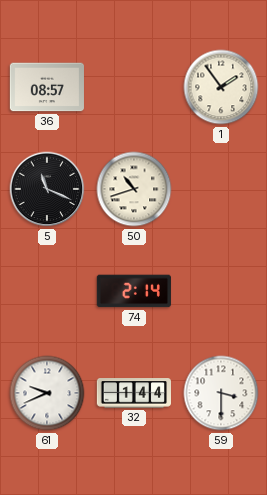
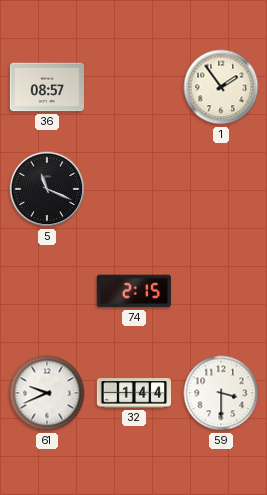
50: 10:42 -> none
74: 2:14 -> 2:15
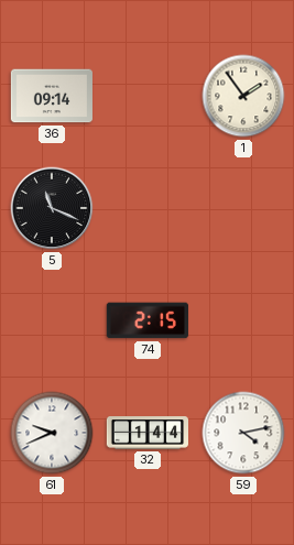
36: 08:57 -> 09:14
59: 3:30 -> 4:13
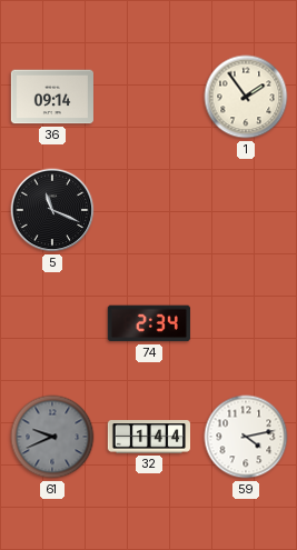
74: 2:15 -> 2:34
61 dial: white -> grey
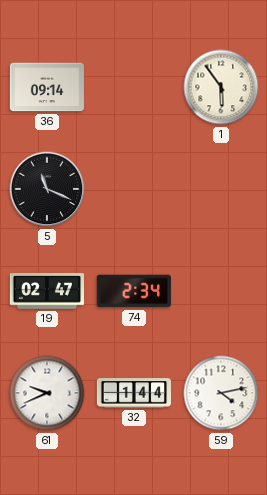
1: 1:54 -> 5:54
19: none -> 02:47
61 dial: grey -> white
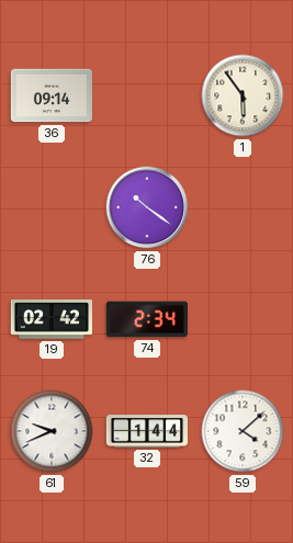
5: 11:19 -> none
76: none -> 10:21
19: 02:47 -> 02:42
59: 4:13 -> 4:08
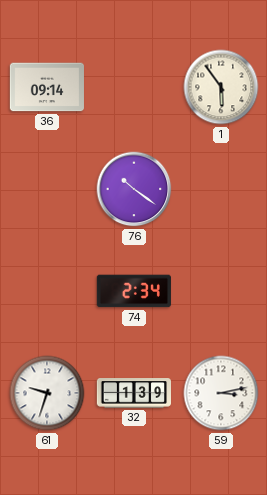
19: 02:42 -> none
61: 9:41 -> 9:33
32: 1:44 -> 1:39
59: 4:08 -> 3:13
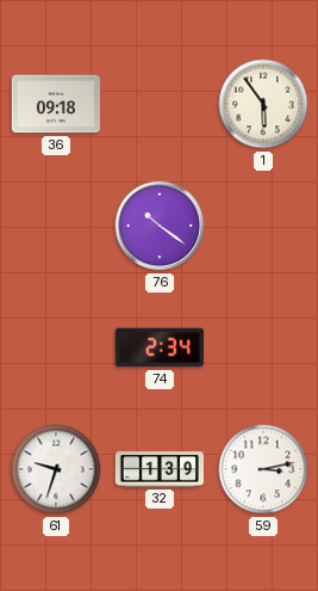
36: 09:14 -> 09:18
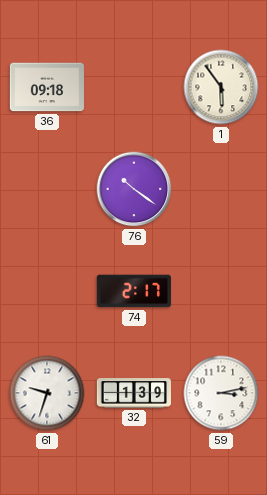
74: 2:34 -> 2:17
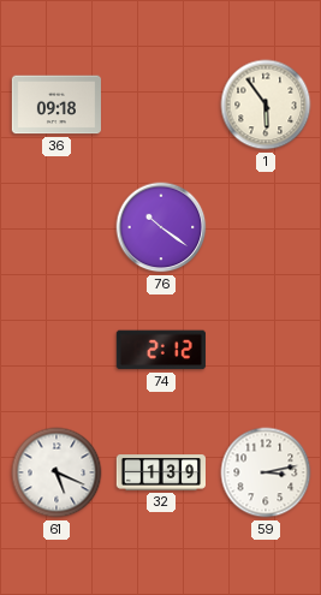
74: 2:17 -> 2:12
61: 9:33 -> 5:19
